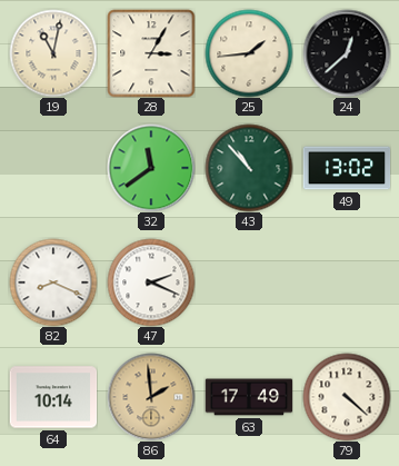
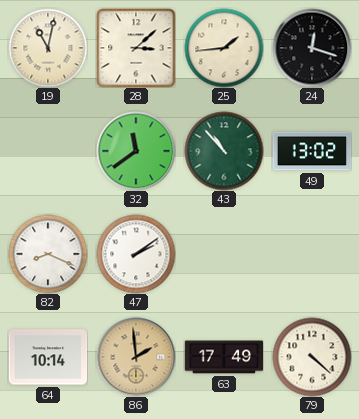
28: 3:05 -> 3:08
24: 12:38 -> 12:18
47: 2:19 -> 2:09
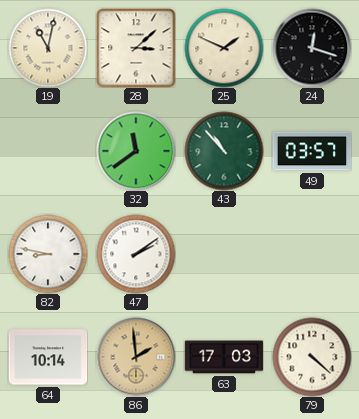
25: 1:44 -> 1:49
49: 13:02 -> 03:57
82: 8:19 -> 8:47
63: 17:49 -> 17:03
